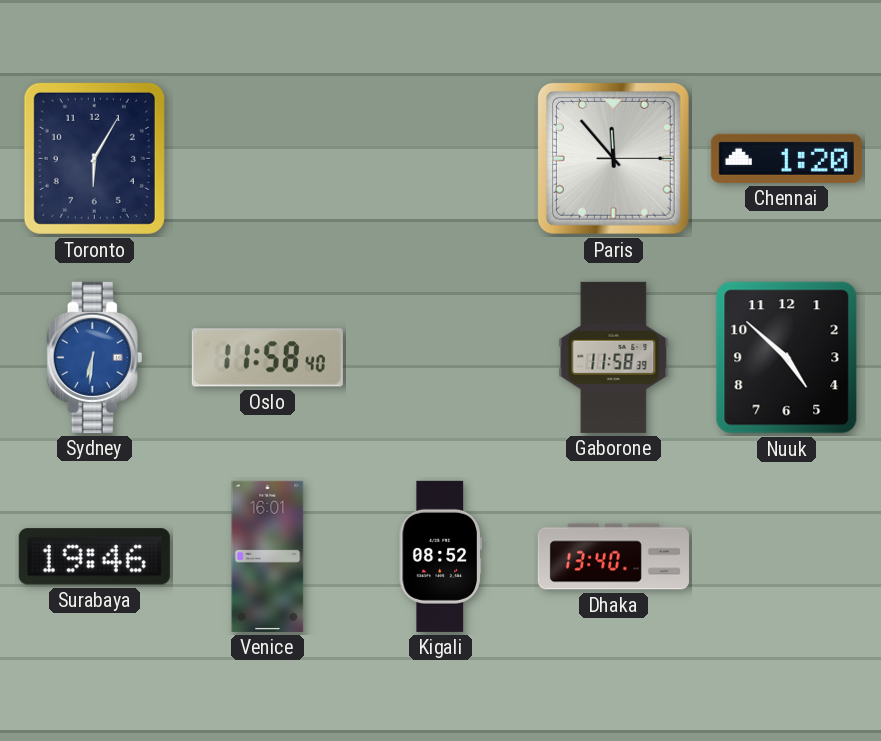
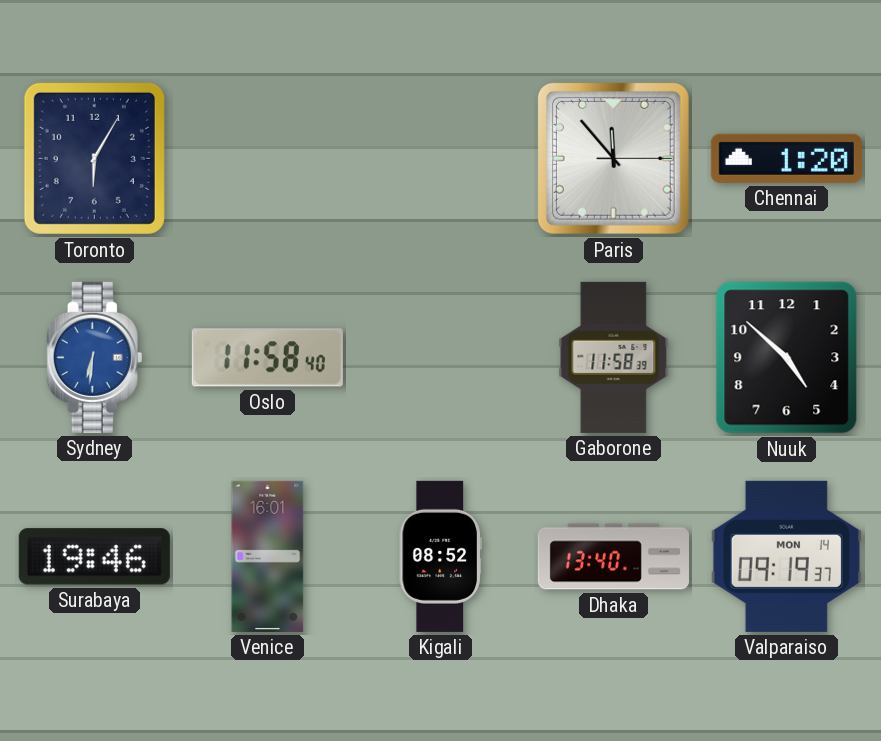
Valparaiso: none -> 09:19
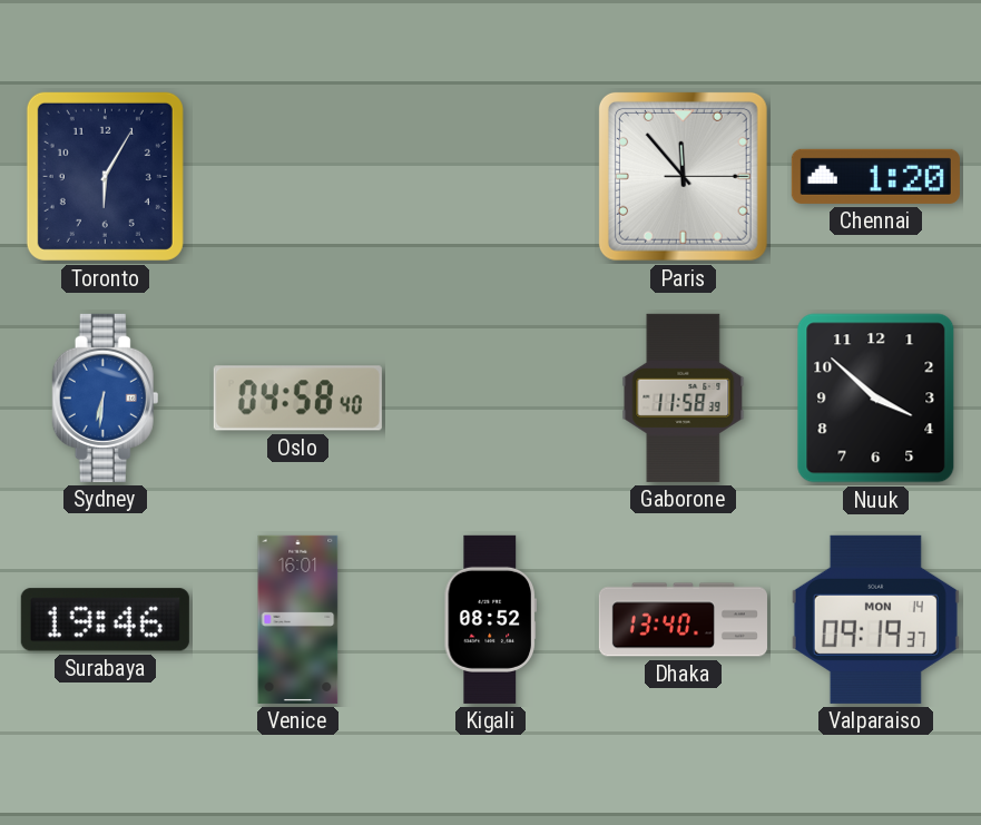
Oslo: 11:58 -> 04:58
Nuuk: 4:52 -> 3:52
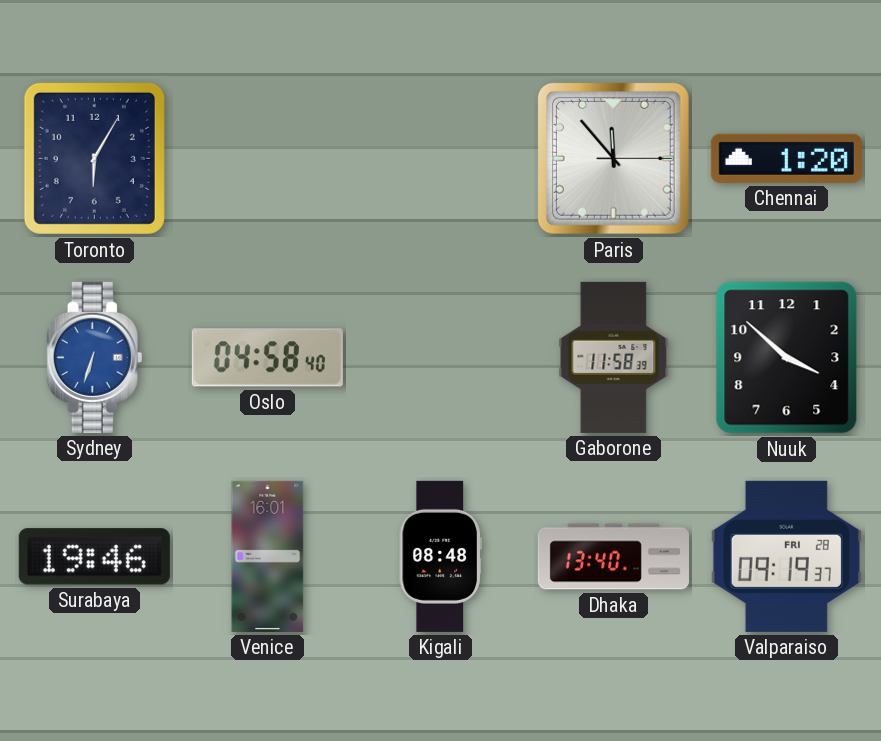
Sydney: 6:31 -> 6:33
Kigali: 08:52 -> 08:48
Valparaiso date: MON 14 -> FRI 28
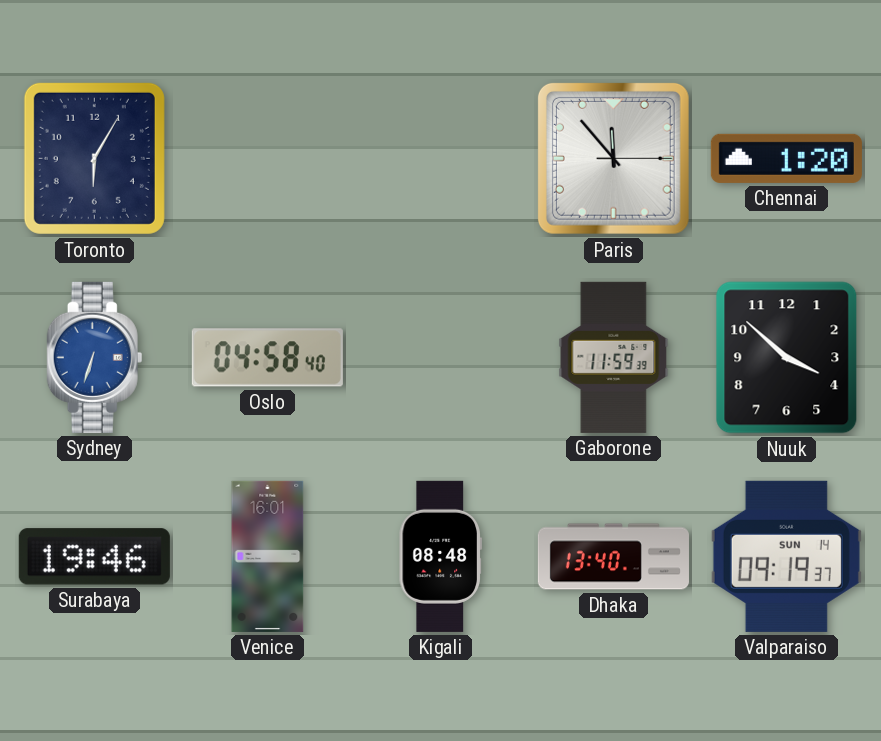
Gaborone: 11:58 -> 11:59
Valparaiso date: FRI 28 -> SUN 14
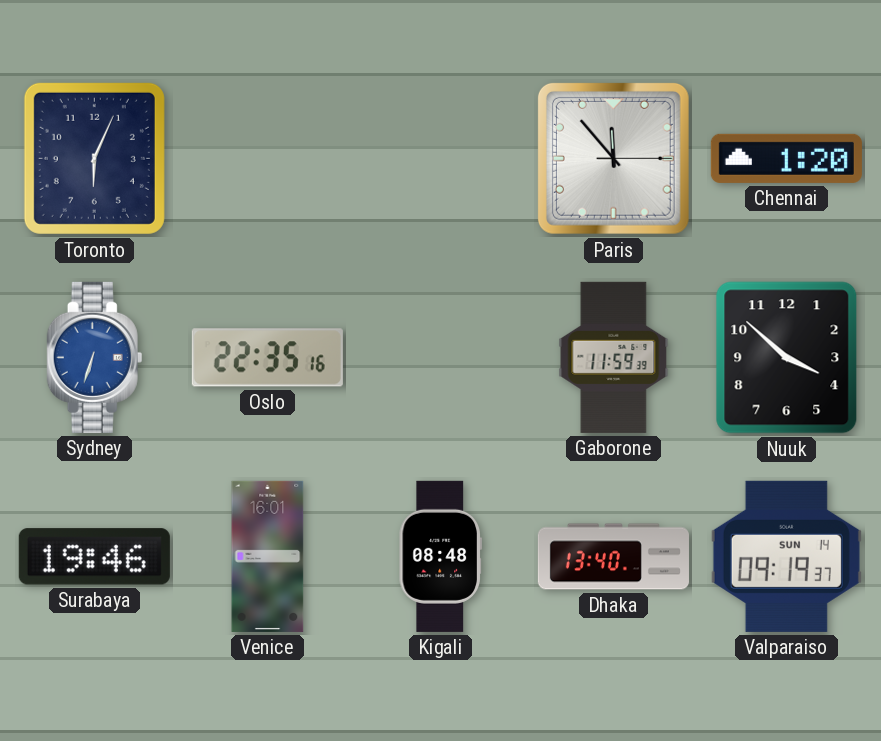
Toronto: 6:05 -> 6:04
Oslo: 04:58 -> 22:35
